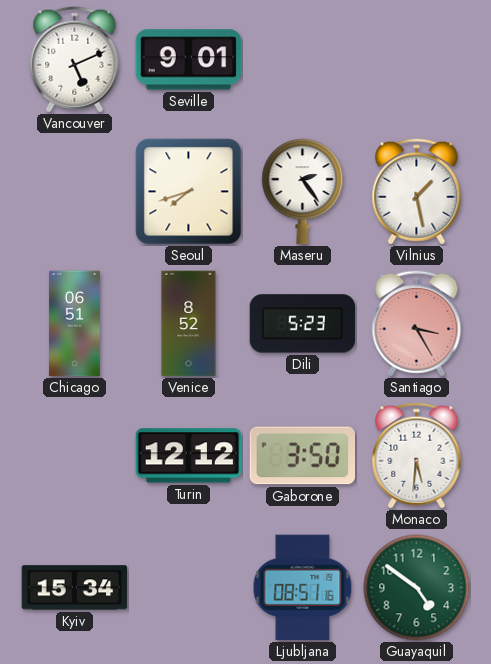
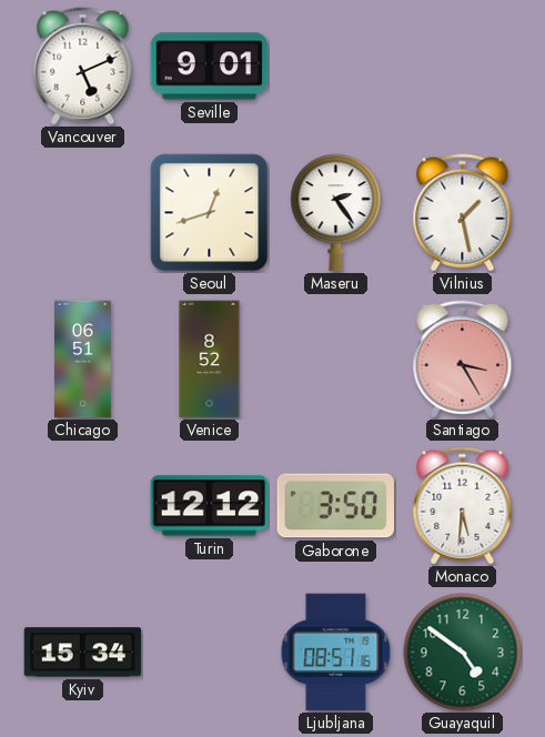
Seoul: 7:42 -> 12:42
Dili: 5:23 -> none
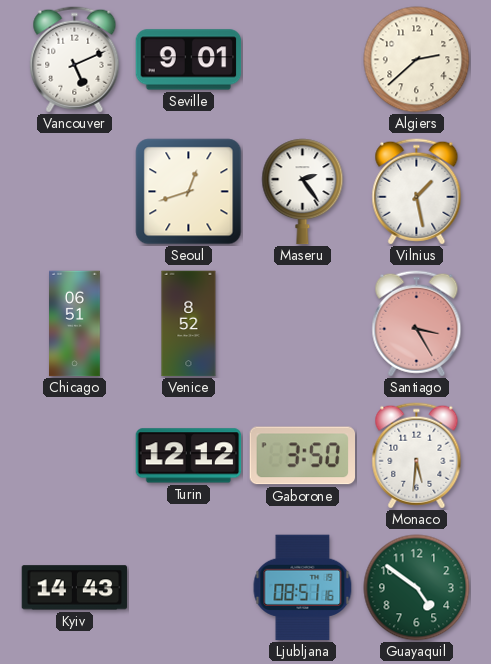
Algiers: none -> 2:38
Kyiv: 15:34 -> 14:43
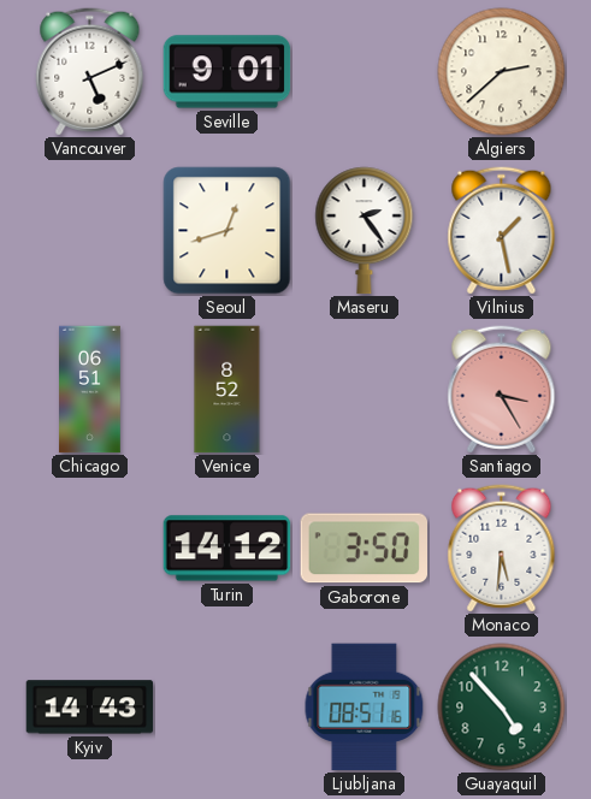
Turin: 12:12 -> 14:12
Guayaquil: 4:51 -> 4:53
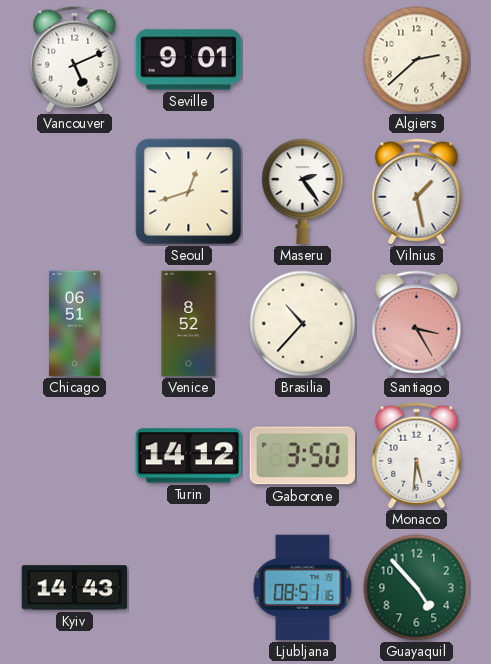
Brasilia: none -> 10:37
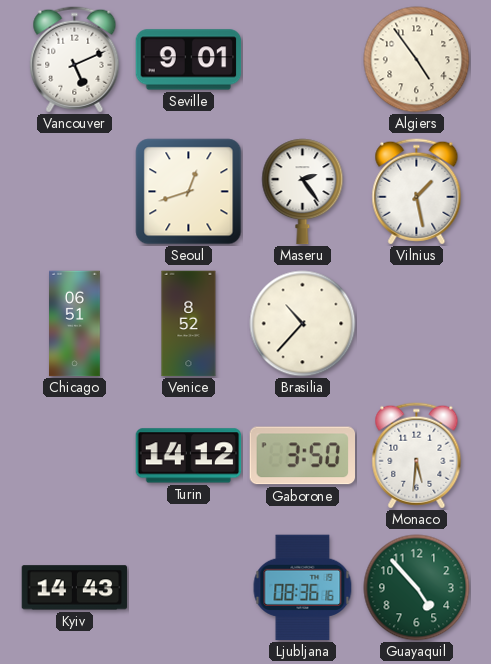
Algiers: 2:38 -> 4:54
Santiago: 3:25 -> none
Ljubljana: 08:51 -> 08:36
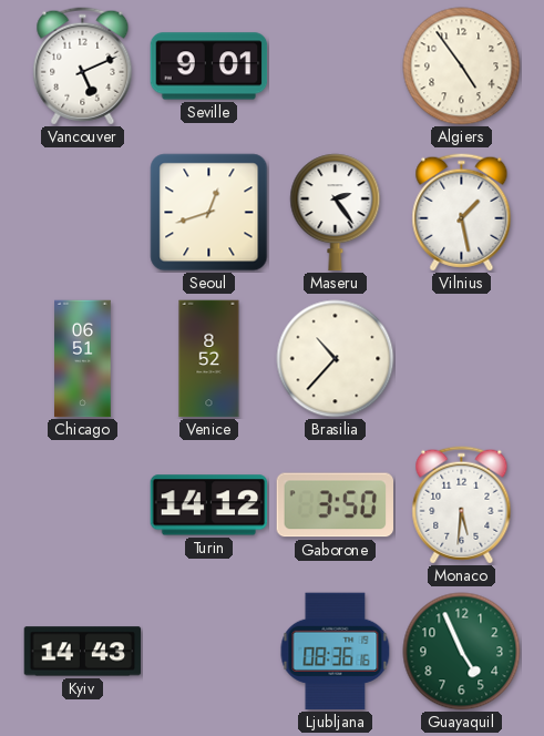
Guayaquil: 4:53 -> 4:56
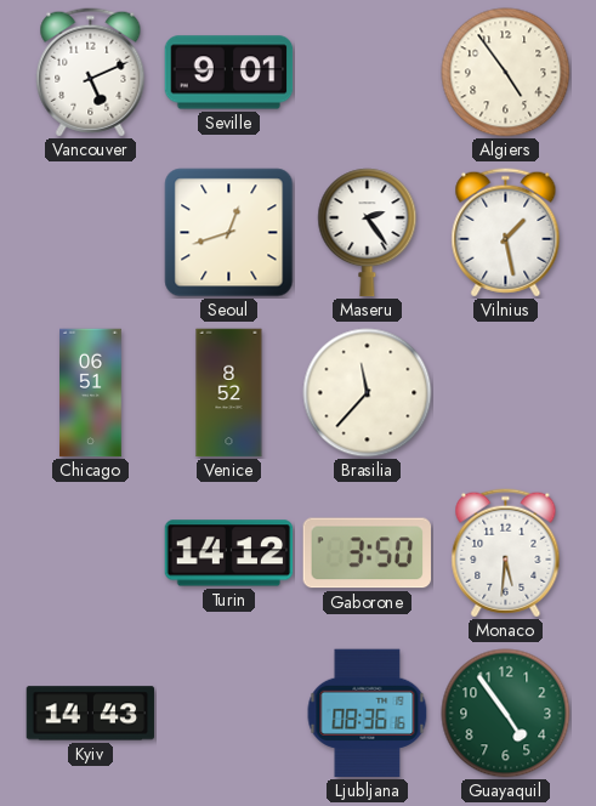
Brasilia: 10:37 -> 11:37
Guayaquil: 4:56 -> 4:54
